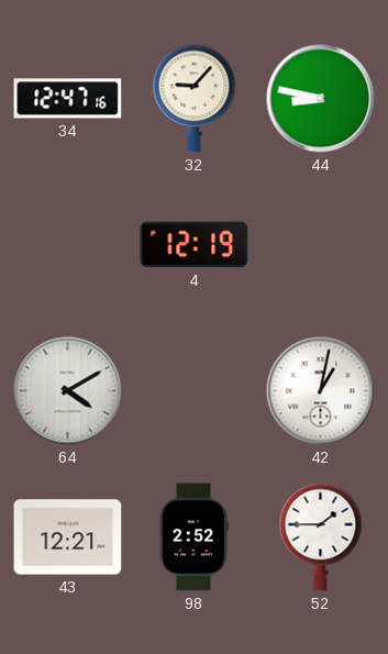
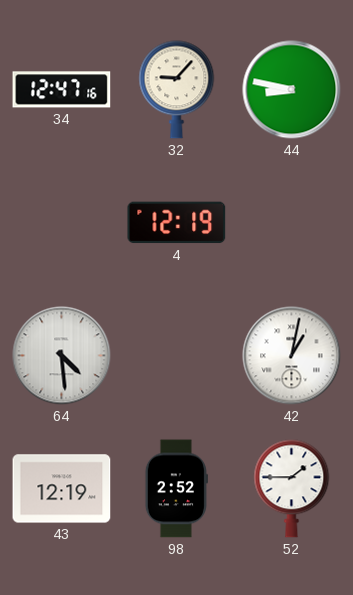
64: 4:10 -> 4:29
43: 12:21 -> 12:19
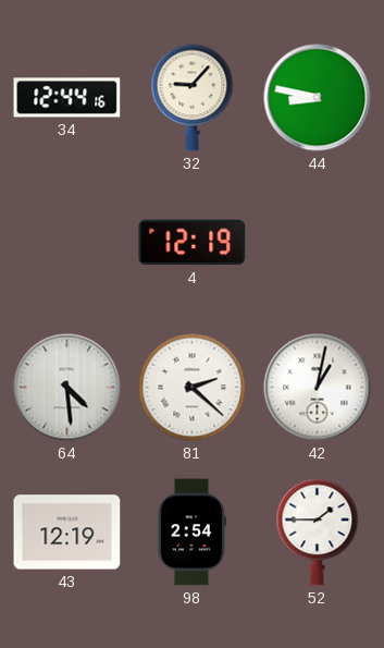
34: 12:47 -> 12:44
81: none -> 2:22
98: 2:52 -> 2:54
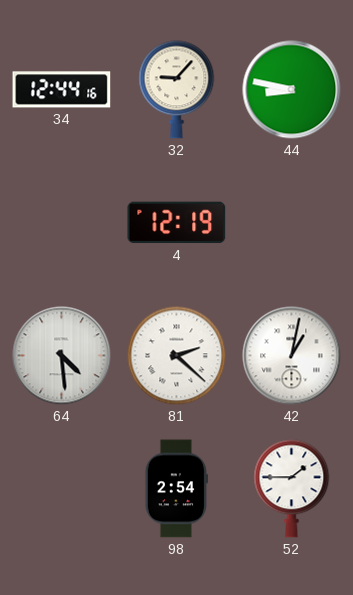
43: 12:19 -> none
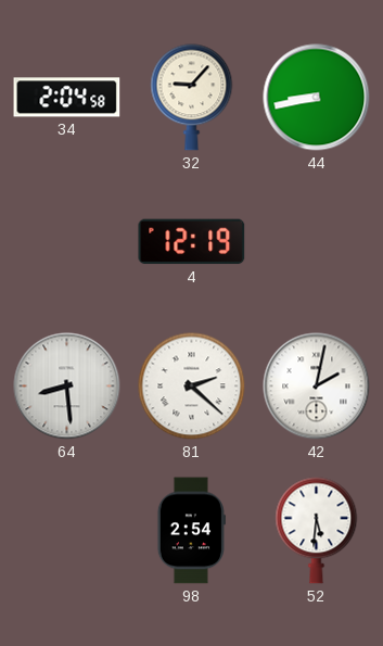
34: 12:44 -> 2:04
44: 8:47 -> 8:43
64: 4:29 -> 8:29
42: 1:02 -> 2:02
52: 1:45 -> 5:31
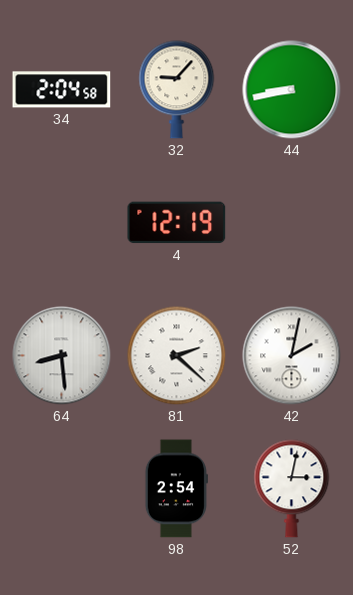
52: 5:31 -> 3:02
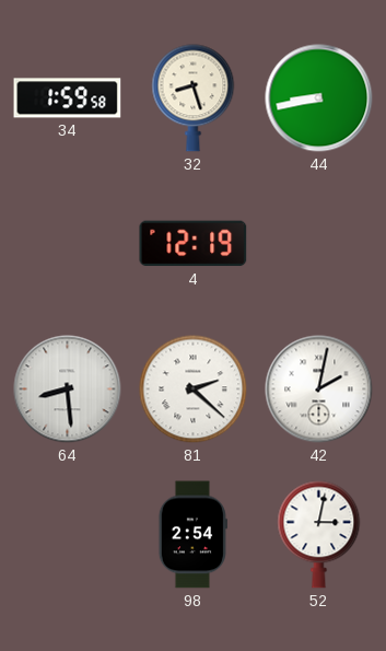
34: 2:04 -> 1:59
32: 9:07 -> 8:27
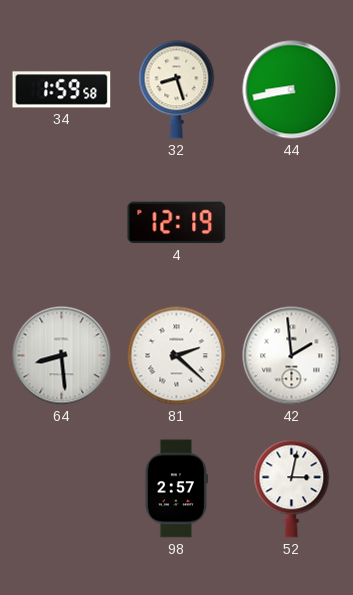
42: 2:02 -> 1:59
98: 2:54 -> 2:57
